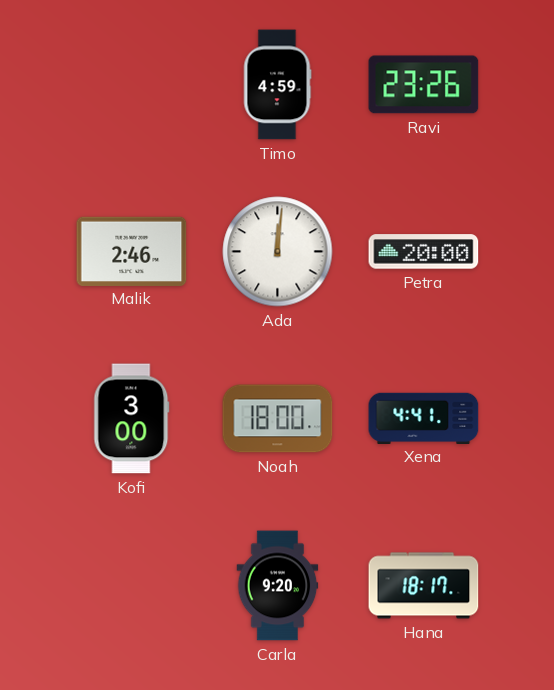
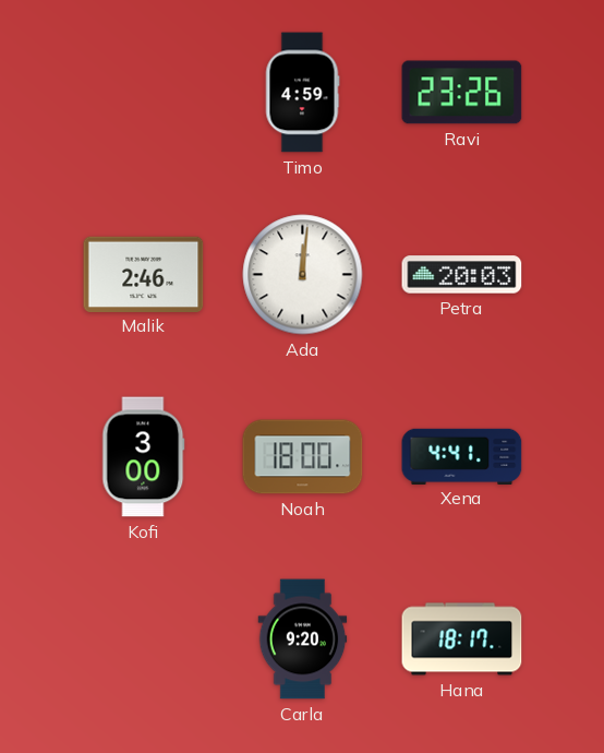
Petra: 20:00 -> 20:03
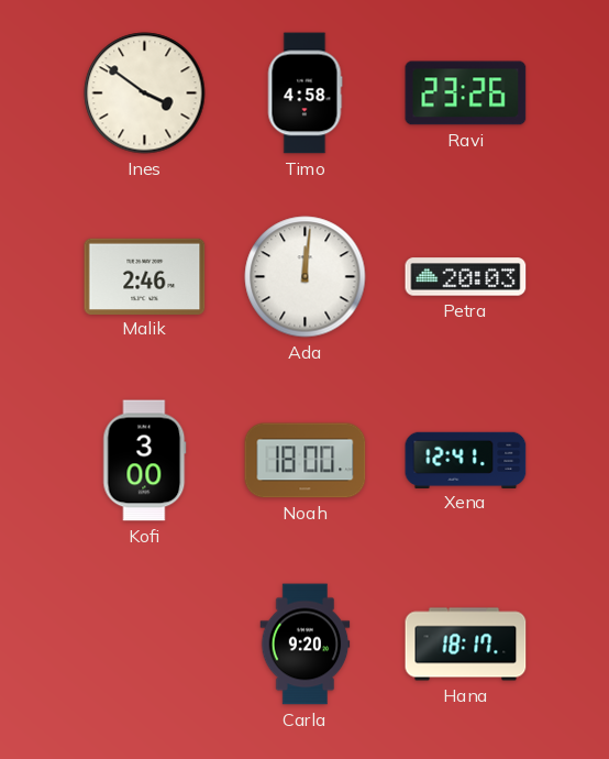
Ines: none -> 3:51
Timo: 4:59 -> 4:58
Xena: 4:41 -> 12:41
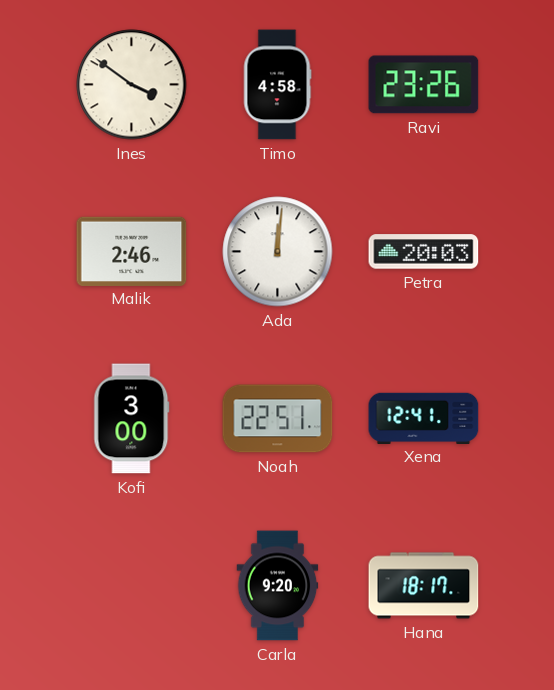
Noah: 18:00 -> 22:51
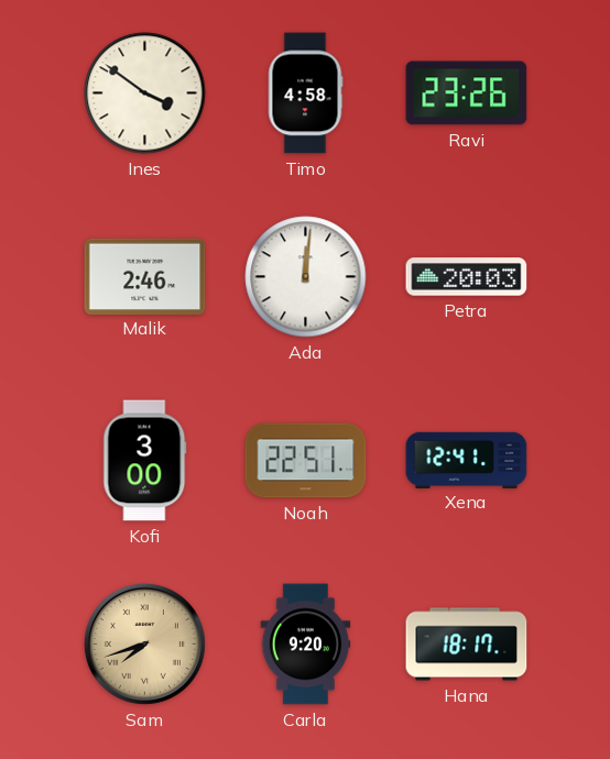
Sam: none -> 7:42
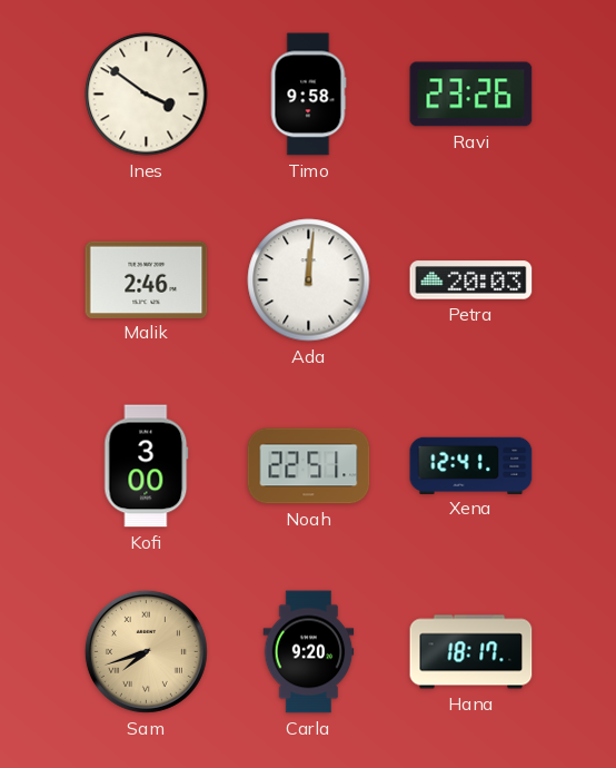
Timo: 4:58 -> 9:58
